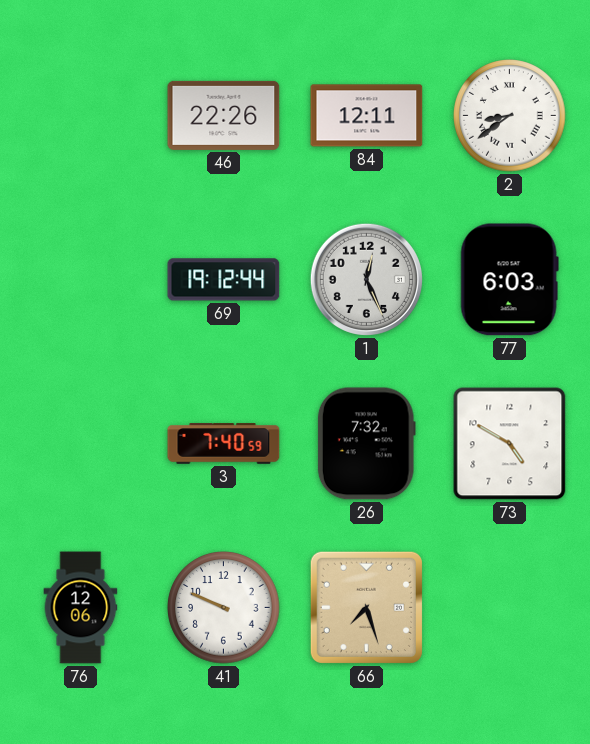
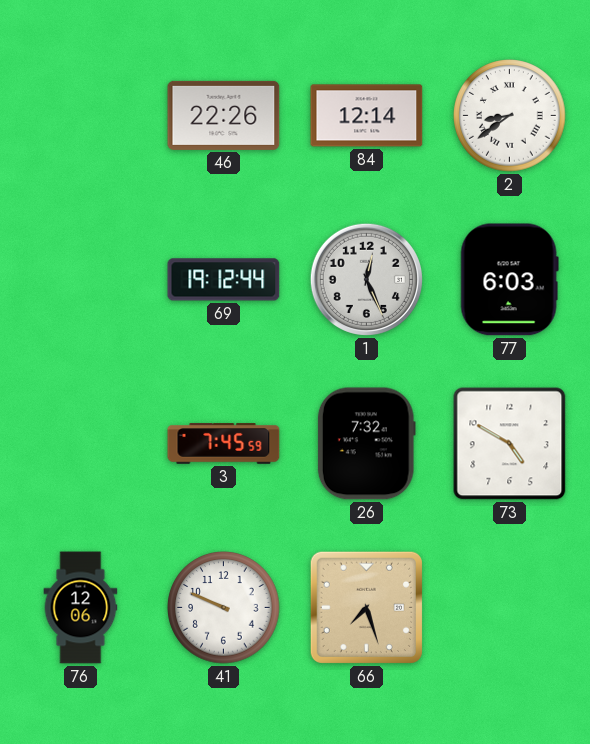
84: 12:11 -> 12:14
3: 7:40 -> 7:45
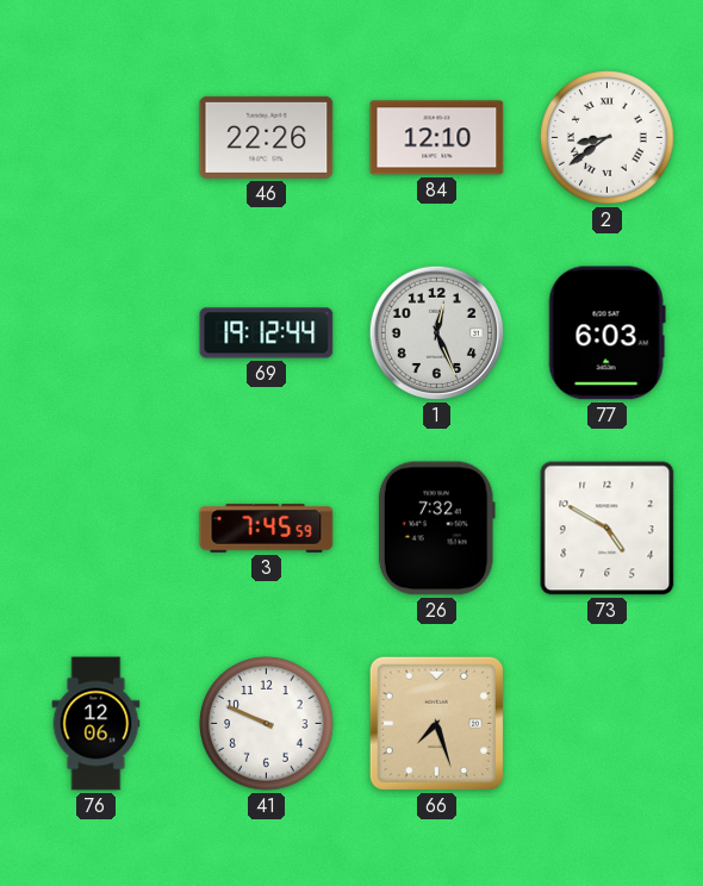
84: 12:14 -> 12:10
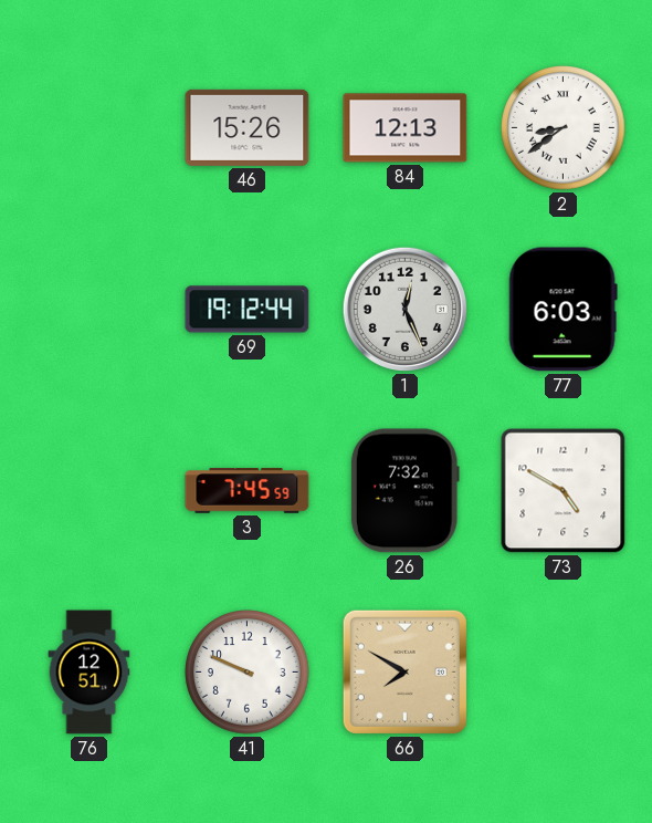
46: 22:26 -> 15:26
84: 12:10 -> 12:13
76: 12:06 -> 12:51
66: 7:27 -> 7:50
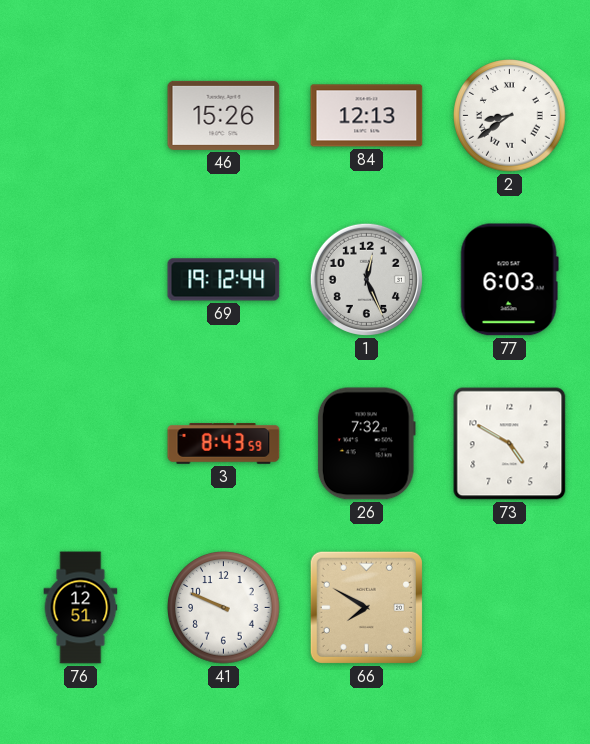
3: 7:45 -> 8:43
